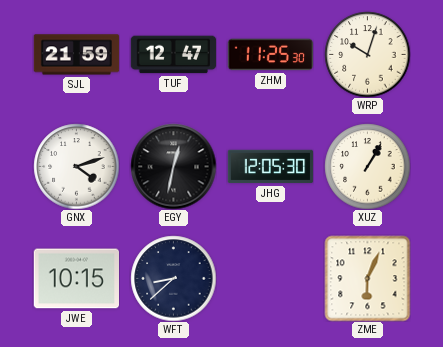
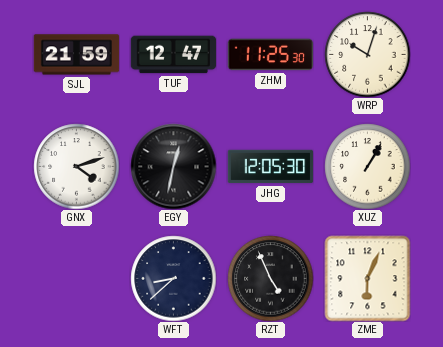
JWE: 10:15 -> none
RZT: none -> 4:56
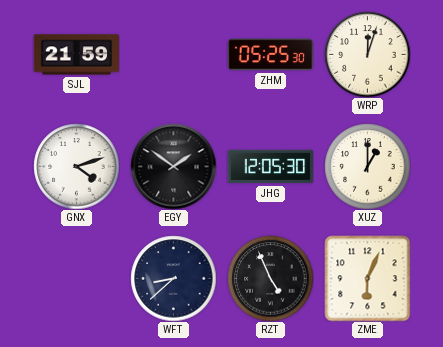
TUF: 12:47 -> none
ZHM: 11:25 -> 05:25
WRP: 10:03 -> 12:03
EGY: 12:32 -> 1:51
XUZ: 1:05 -> 1:00
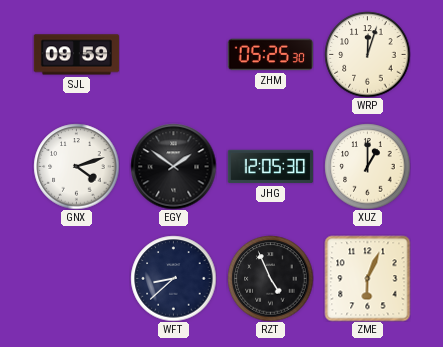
SJL: 21:59 -> 09:59
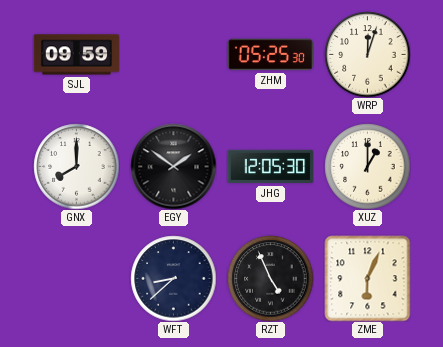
GNX: 4:12 -> 8:00
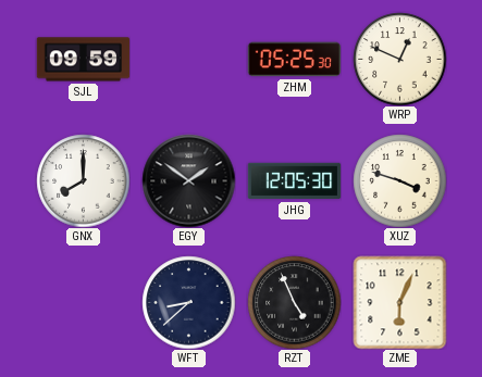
WRP: 12:03 -> 12:49
XUZ: 1:00 -> 3:48
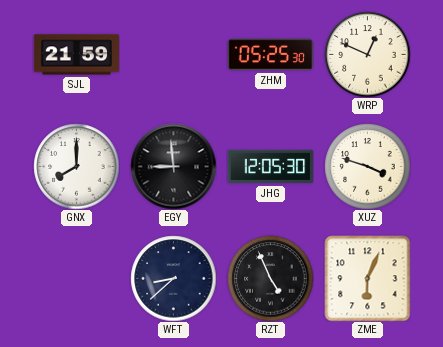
SJL: 09:59 -> 21:59
EGY: 1:51 -> 8:59
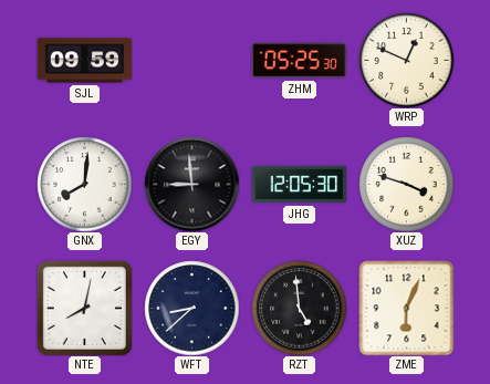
SJL: 21:59 -> 09:59
GNX: 8:00 -> 8:01
NTE: none -> 8:02
RZT: 4:56 -> 4:59
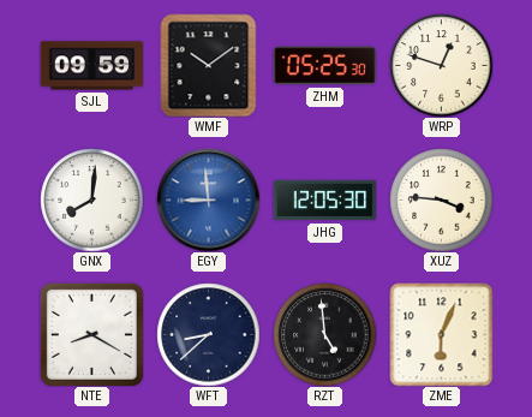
WMF: none -> 10:09
WRP: 12:49 -> 12:48
EGY dial: black -> blue
XUZ: 3:48 -> 3:46
NTE: 8:02 -> 8:20
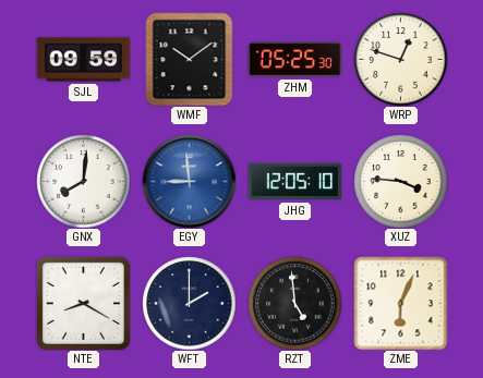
JHG: 12:05:30 -> 12:05:10
WFT: 8:38 -> 2:00
